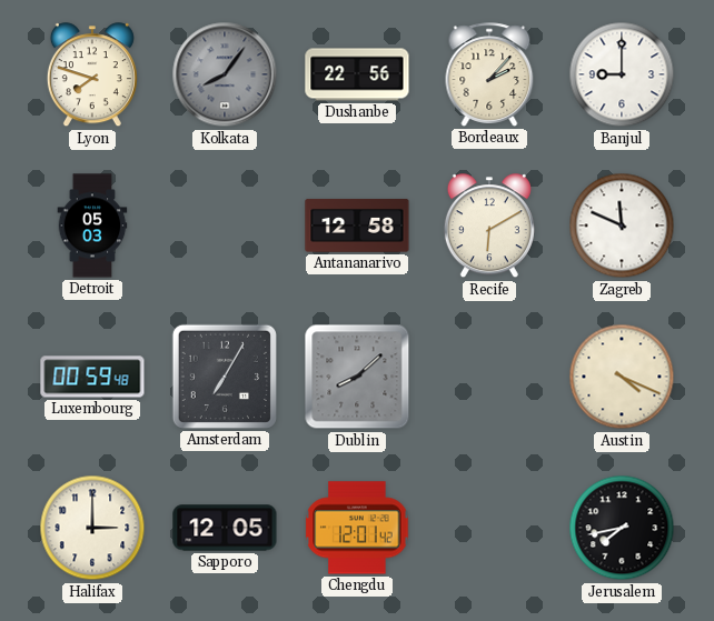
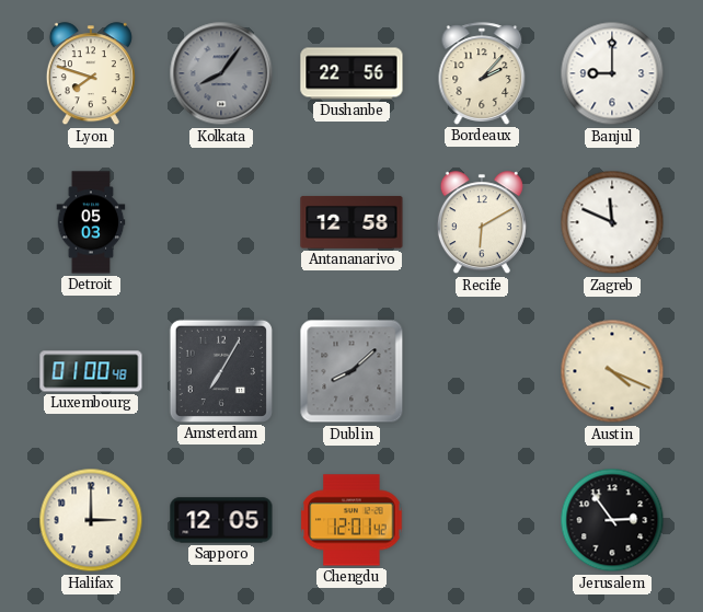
Luxembourg: 00:59 -> 01:00
Jerusalem: 7:43 -> 2:54
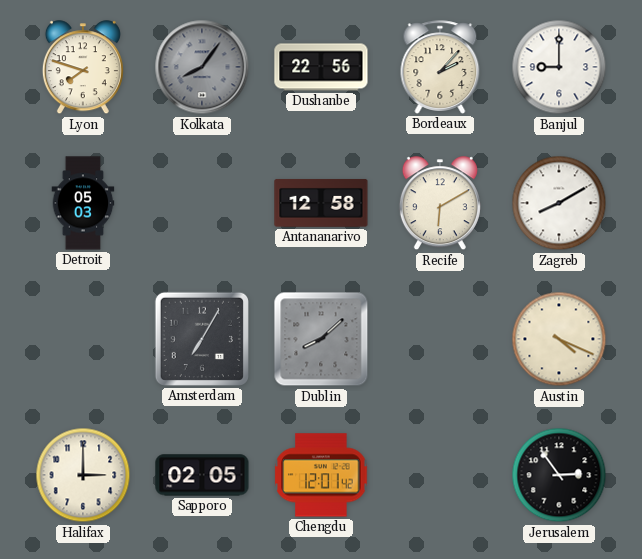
Zagreb: 11:49 -> 8:10
Luxembourg: 01:00 -> none
Sapporo: 12:05 -> 02:05
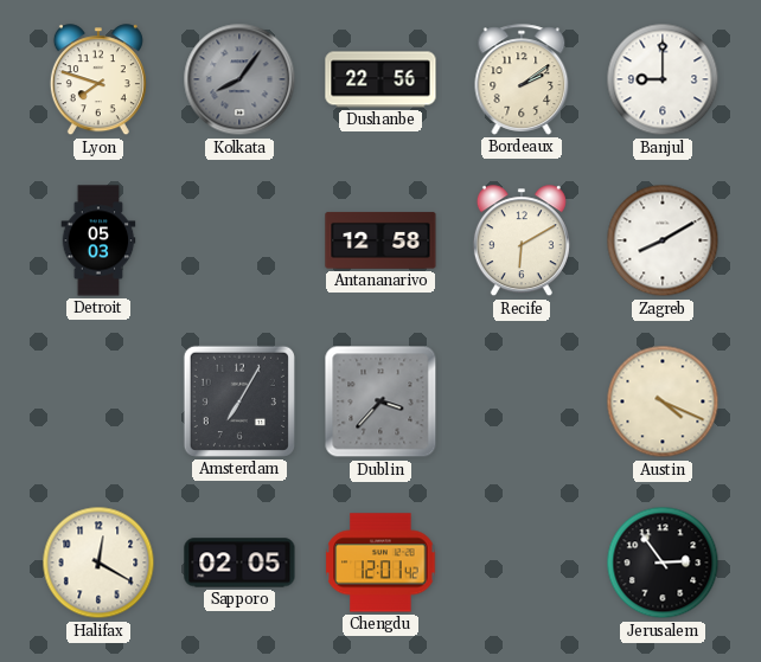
Bordeaux: 2:07 -> 2:09
Dublin: 8:08 -> 3:37
Halifax: 3:00 -> 12:20
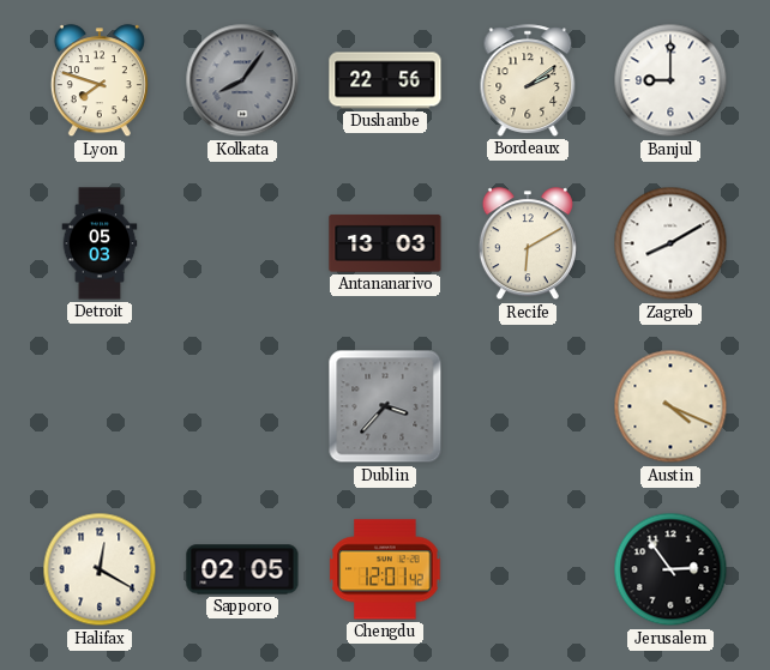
Antananarivo: 12:58 -> 13:03
Amsterdam: 7:05 -> none
